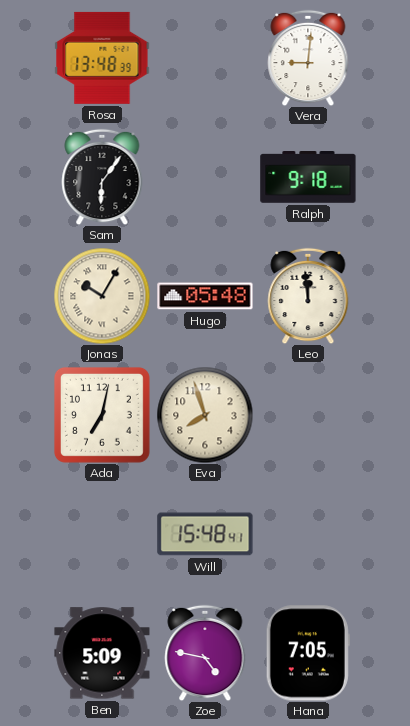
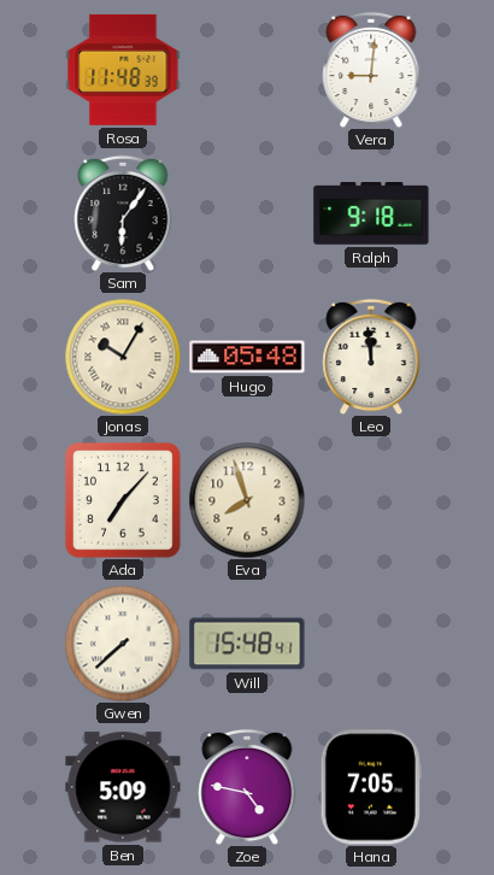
Rosa: 13:48 -> 11:48
Ada: 7:02 -> 7:07
Gwen: none -> 7:38
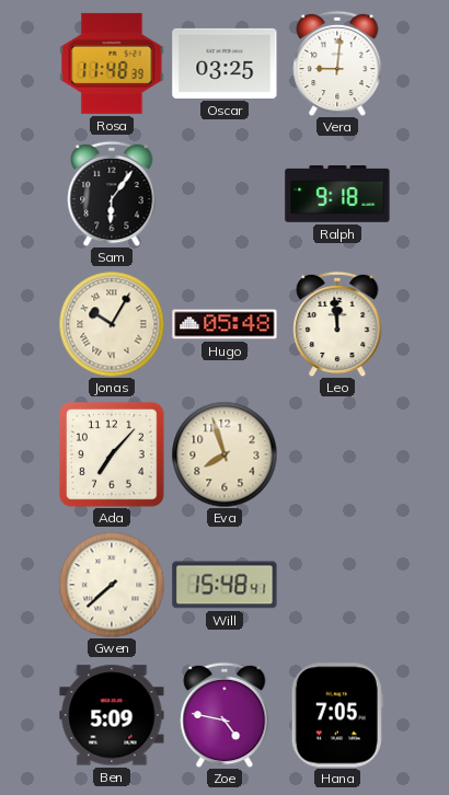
Oscar: none -> 03:25
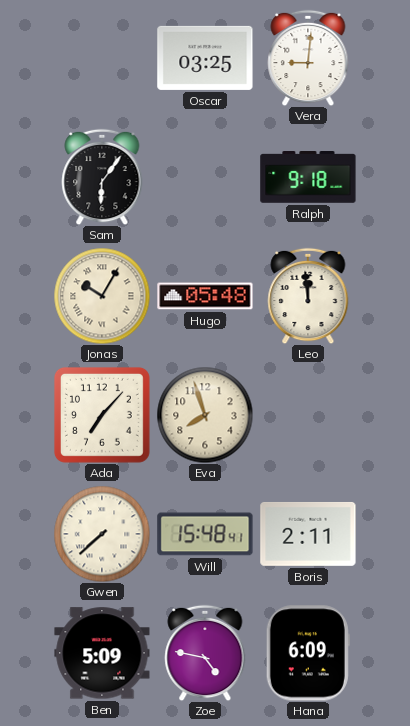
Rosa: 11:48 -> none
Boris: none -> 2:11
Hana: 7:05 -> 6:09
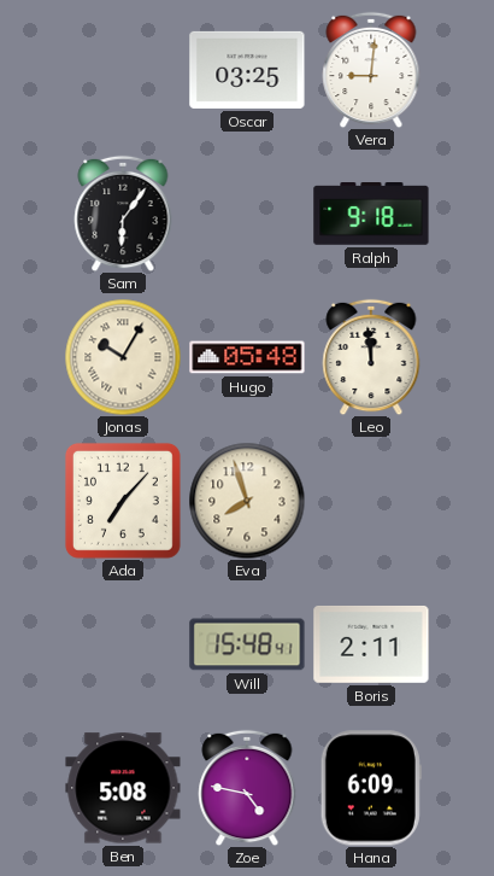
Gwen: 7:38 -> none
Ben: 5:09 -> 5:08
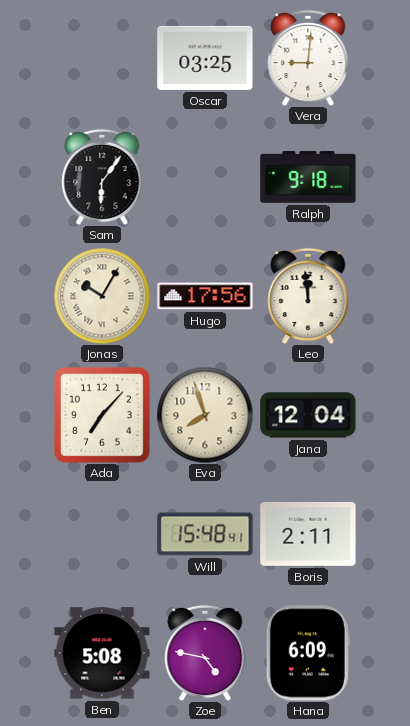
Hugo: 05:48 -> 17:56
Jana: none -> 12:04
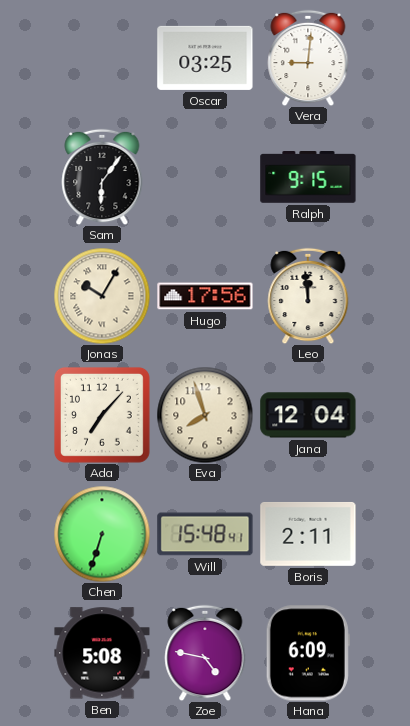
Ralph: 9:18 -> 9:15
Chen: none -> 6:33
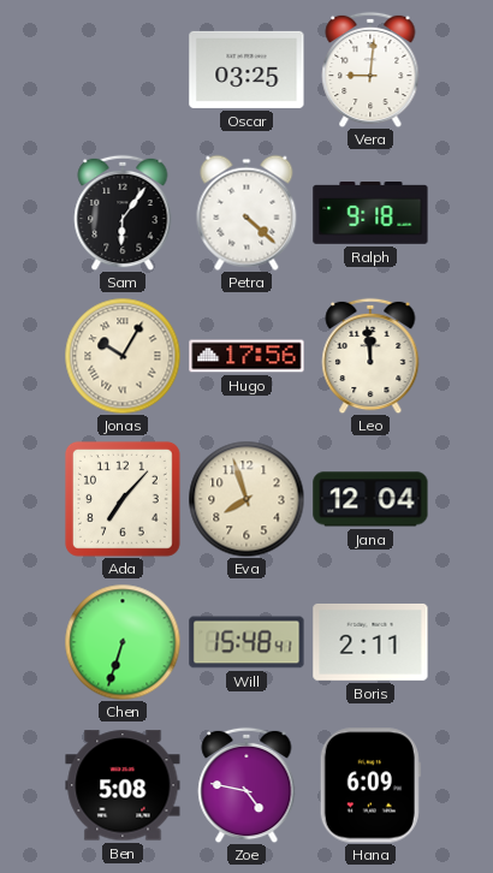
Petra: none -> 4:22
Ralph: 9:15 -> 9:18
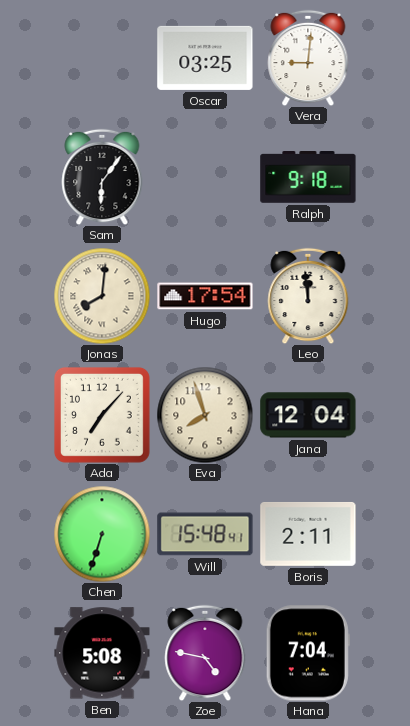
Petra: 4:22 -> none
Jonas: 10:05 -> 8:01
Hugo: 17:56 -> 17:54
Hana: 6:09 -> 7:04
